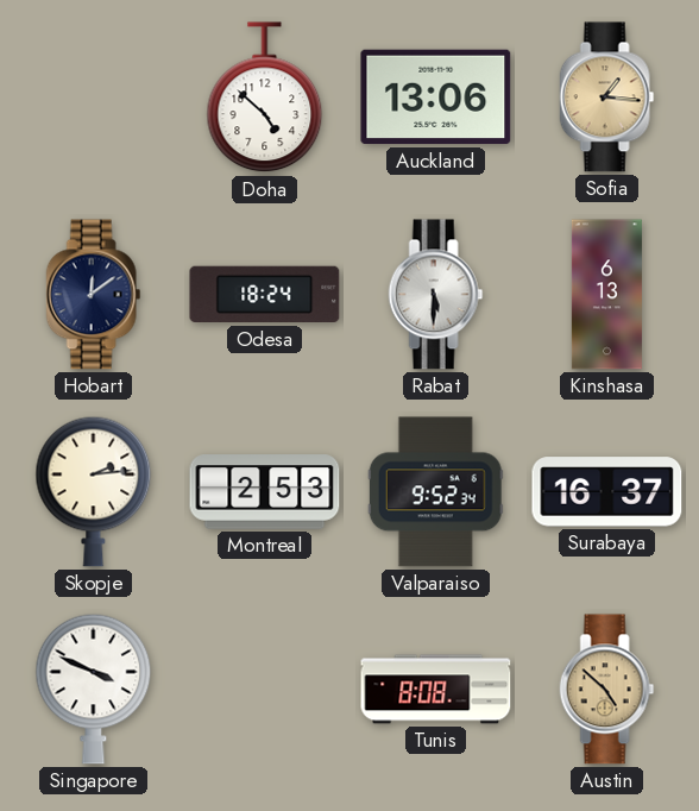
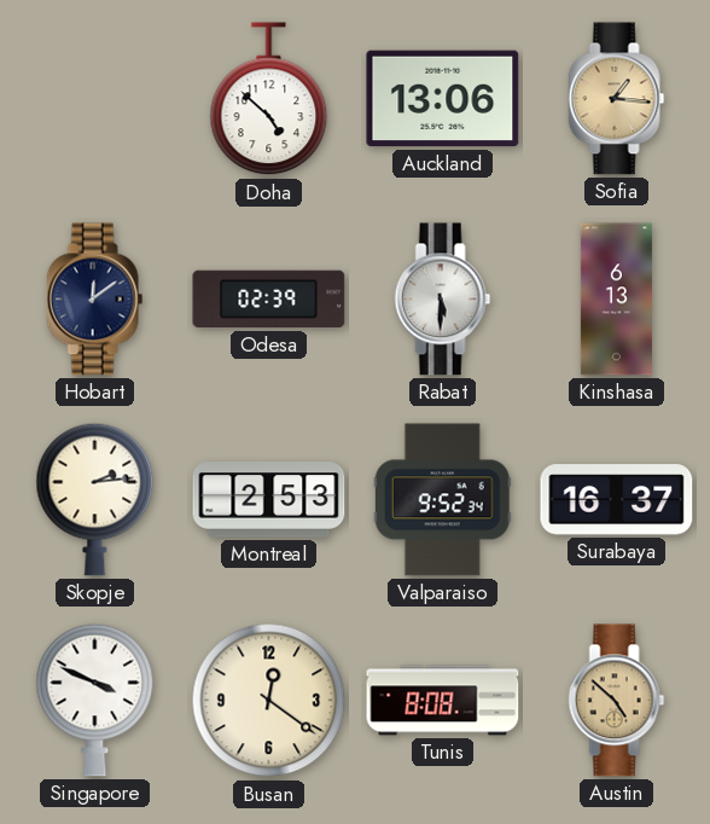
Odesa: 18:24 -> 02:39
Busan: none -> 12:21
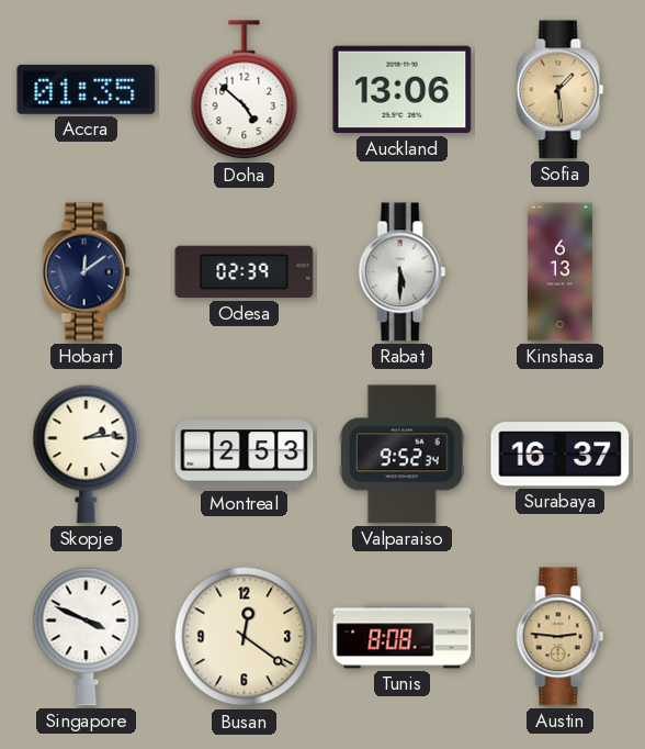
Accra: none -> 01:35
Sofia: 1:16 -> 1:29
Austin: 4:52 -> 2:46
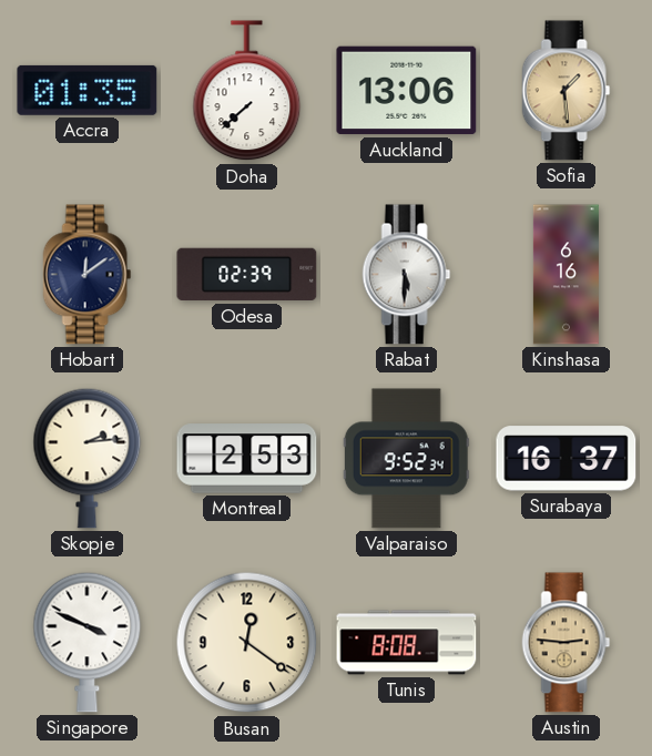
Doha: 4:52 -> 7:38
Kinshasa: 6:13 -> 6:16
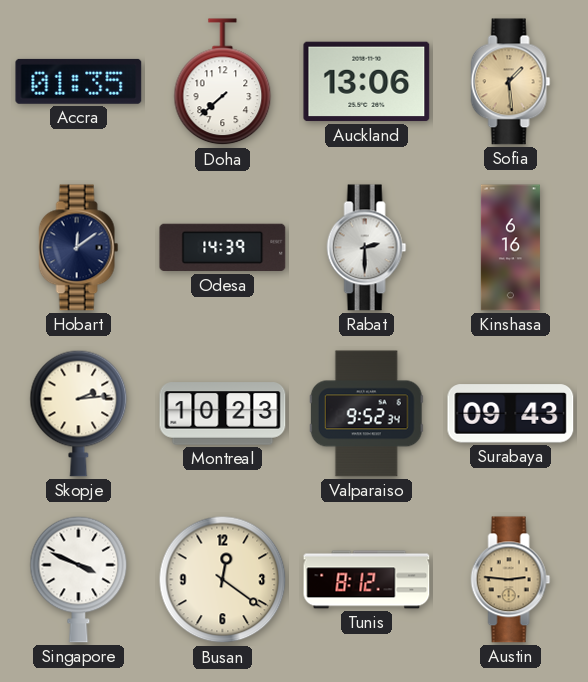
Odesa: 02:39 -> 14:39
Rabat: 5:30 -> 2:30
Montreal: 2:53 -> 10:23
Surabaya: 16:37 -> 09:43
Tunis: 8:08 -> 8:12
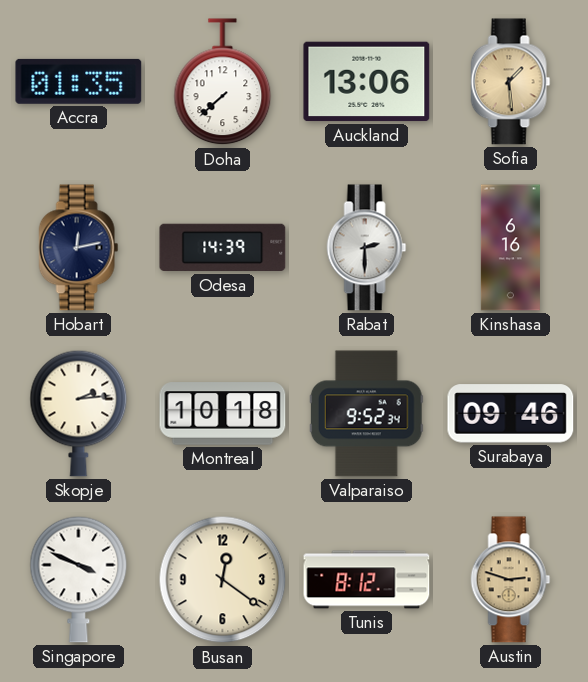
Hobart: 12:09 -> 12:13
Montreal: 10:23 -> 10:18
Surabaya: 09:43 -> 09:46
Austin: 2:46 -> 2:48
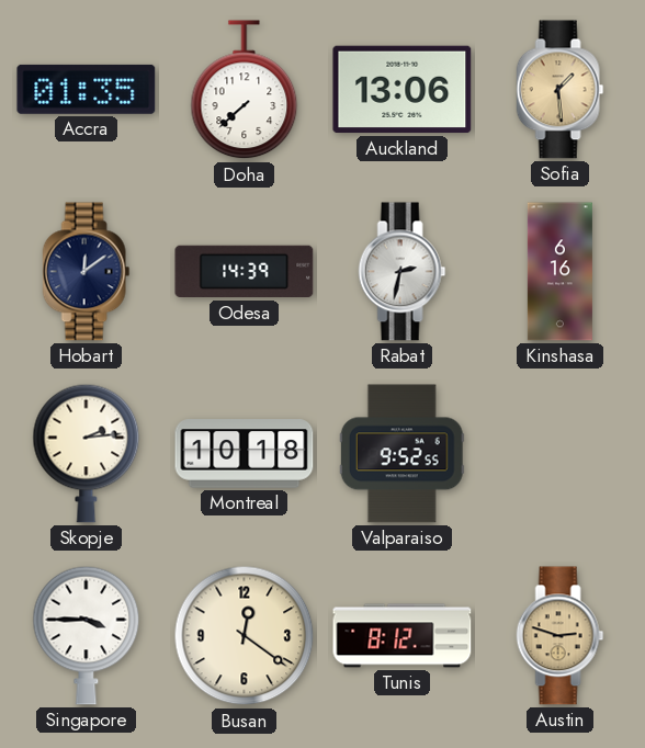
Hobart: 12:13 -> 12:09
Rabat: 2:30 -> 2:32
Valparaiso: 9:52:34 -> 9:52:55
Surabaya: 09:46 -> none
Singapore: 3:49 -> 3:45
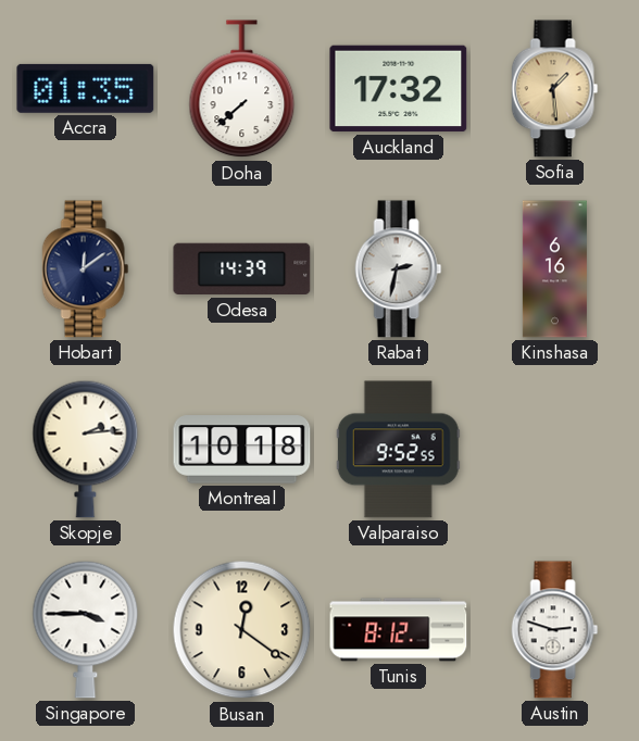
Auckland: 13:06 -> 17:32
Austin dial: champagne -> white
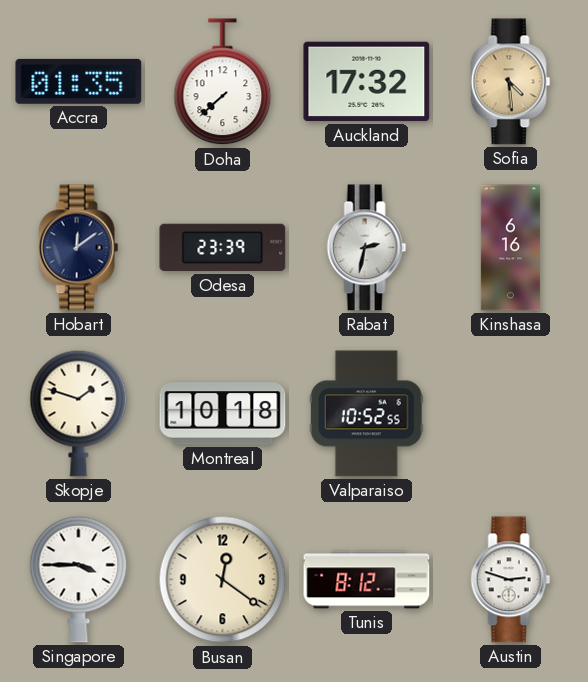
Sofia: 1:29 -> 4:29
Odesa: 14:39 -> 23:39
Skopje: 2:14 -> 1:48
Valparaiso: 9:52 -> 10:52
